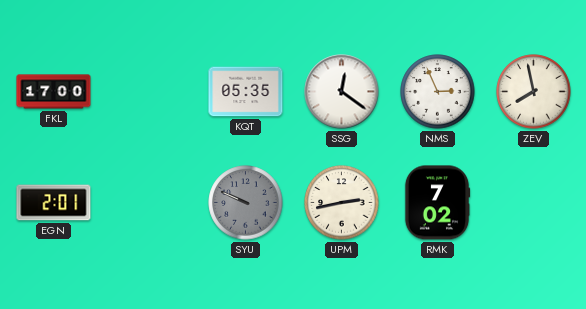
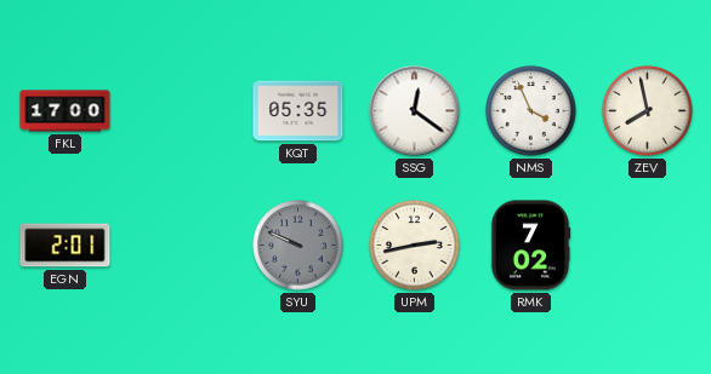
NMS: 2:56 -> 3:56
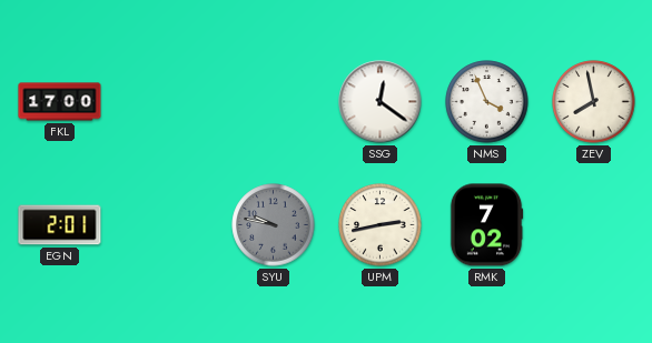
KQT: 05:35 -> none
SYU: 9:49 -> 9:47
